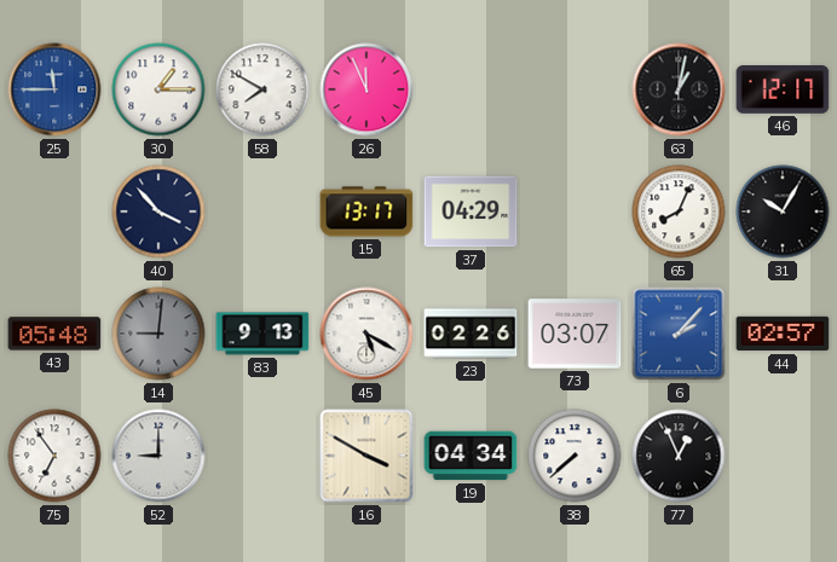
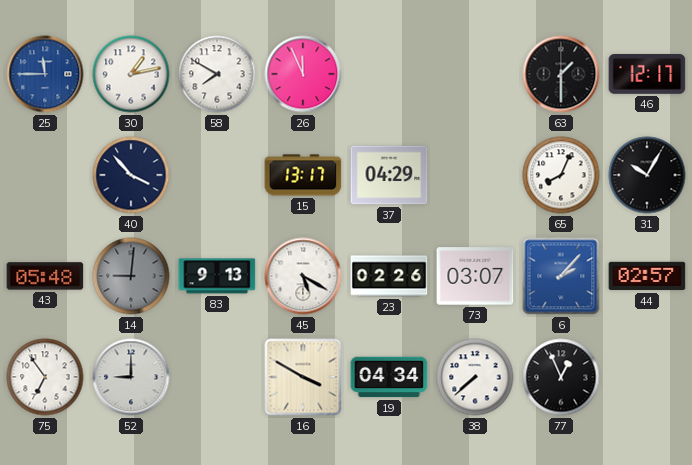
30: 1:15 -> 1:13
63: 1:02 -> 1:30
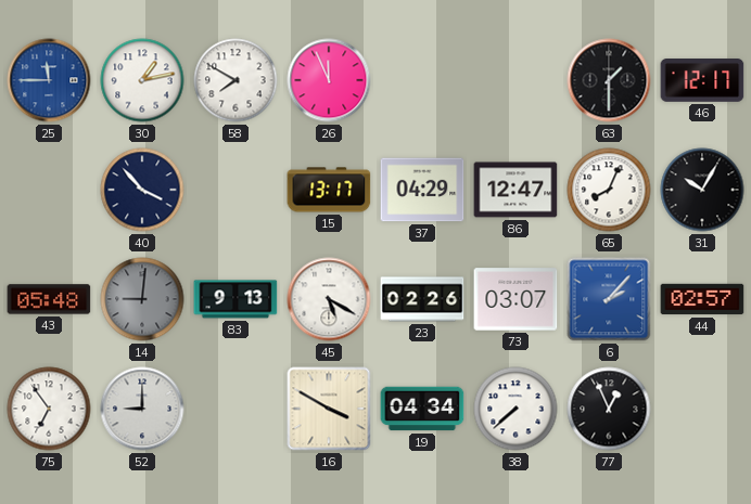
86: none -> 12:47
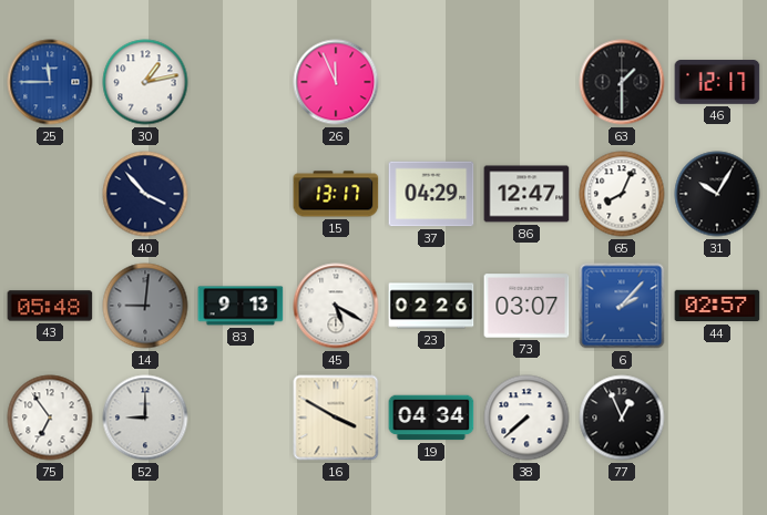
58: 7:50 -> none
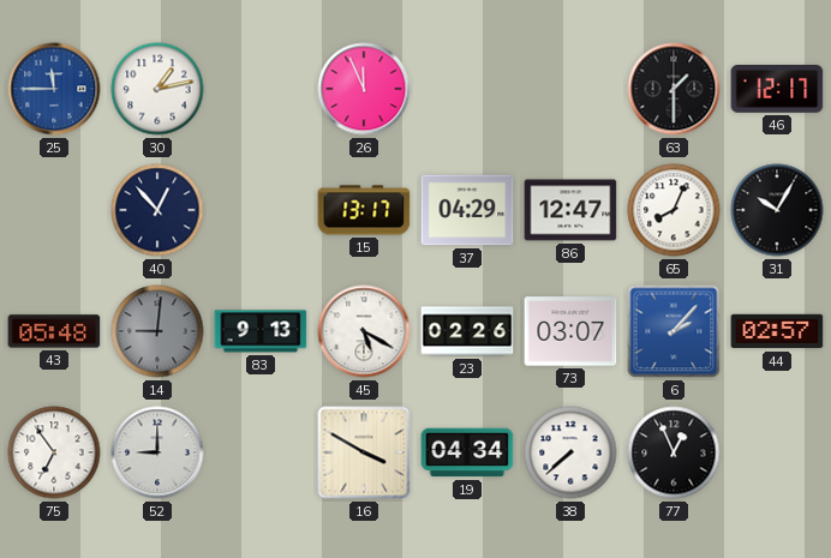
40: 3:53 -> 12:53
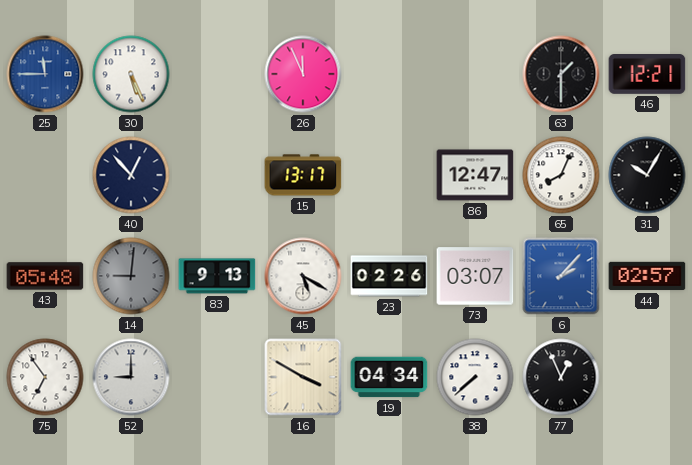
30: 1:13 -> 5:26
46: 12:17 -> 12:21
37: 04:29 -> none
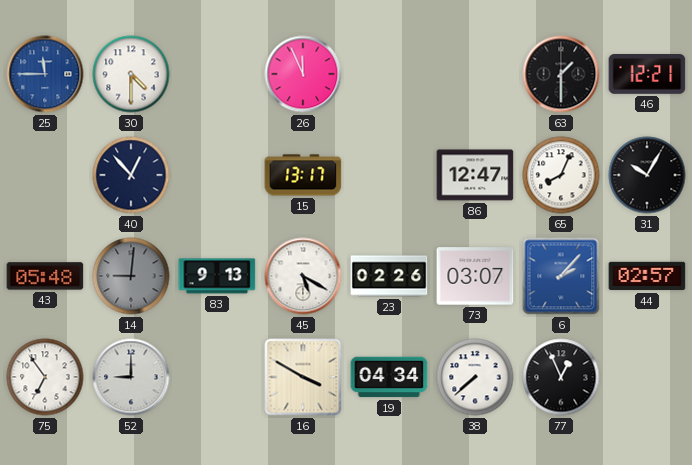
30: 5:26 -> 4:30
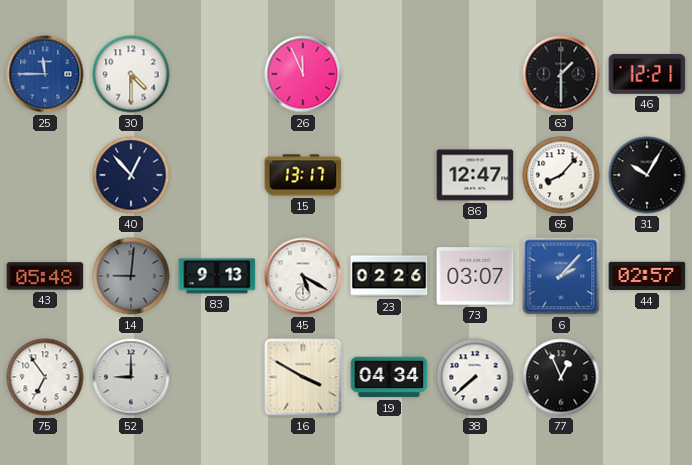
65: 8:04 -> 8:07
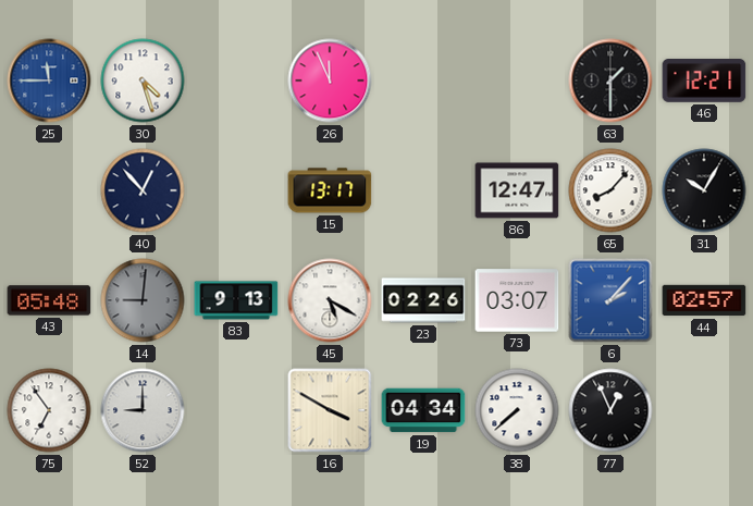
30: 4:30 -> 4:27
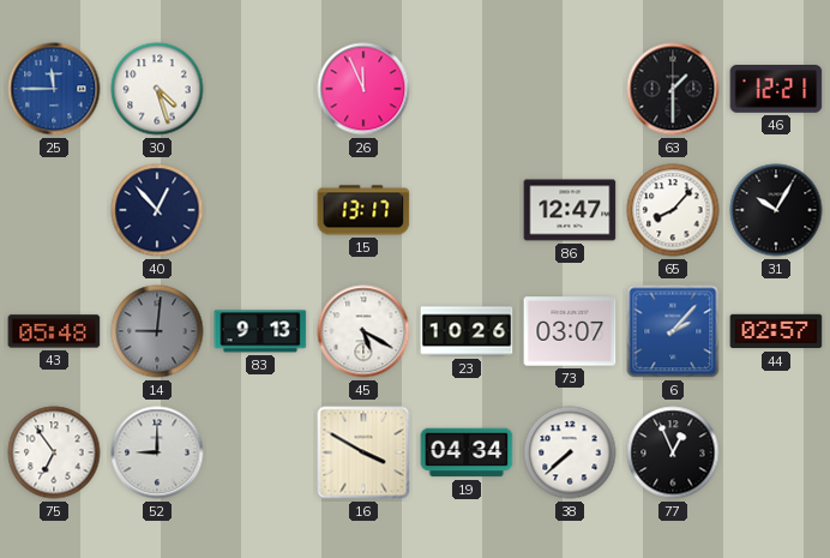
23: 02:26 -> 10:26
